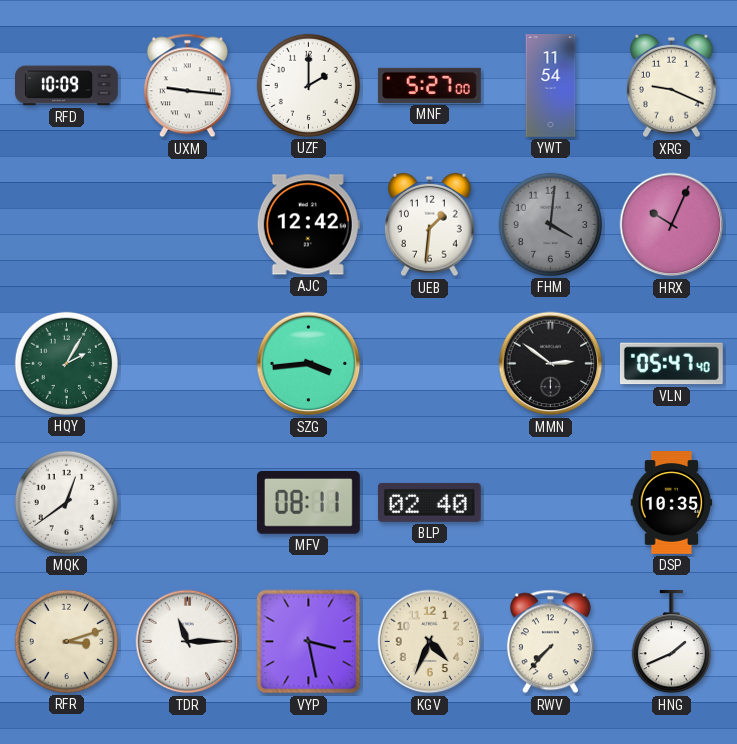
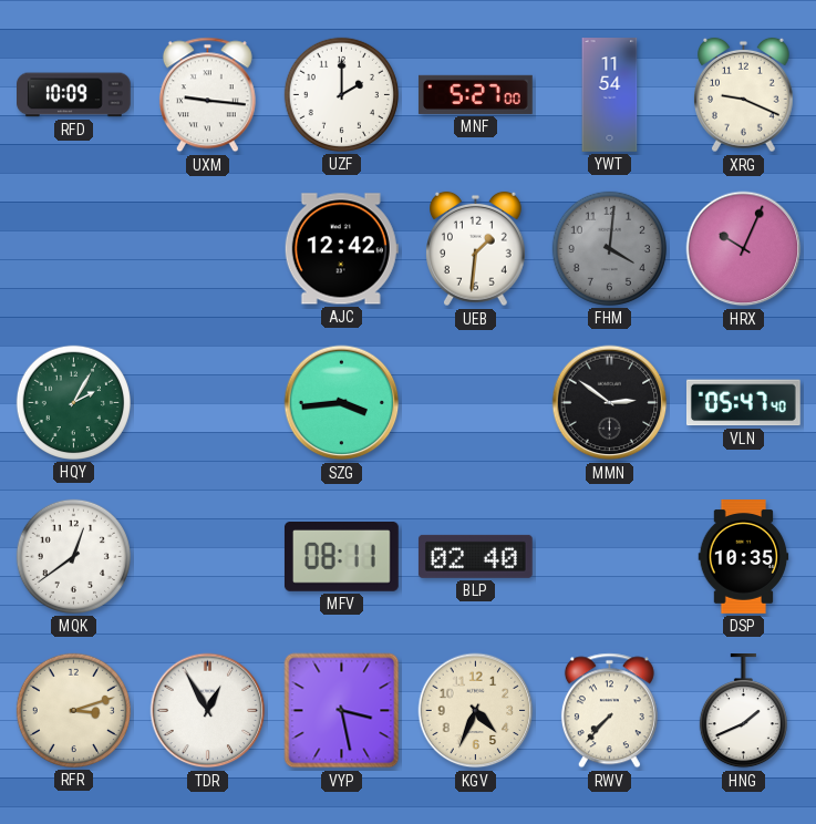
TDR: 11:15 -> 12:55
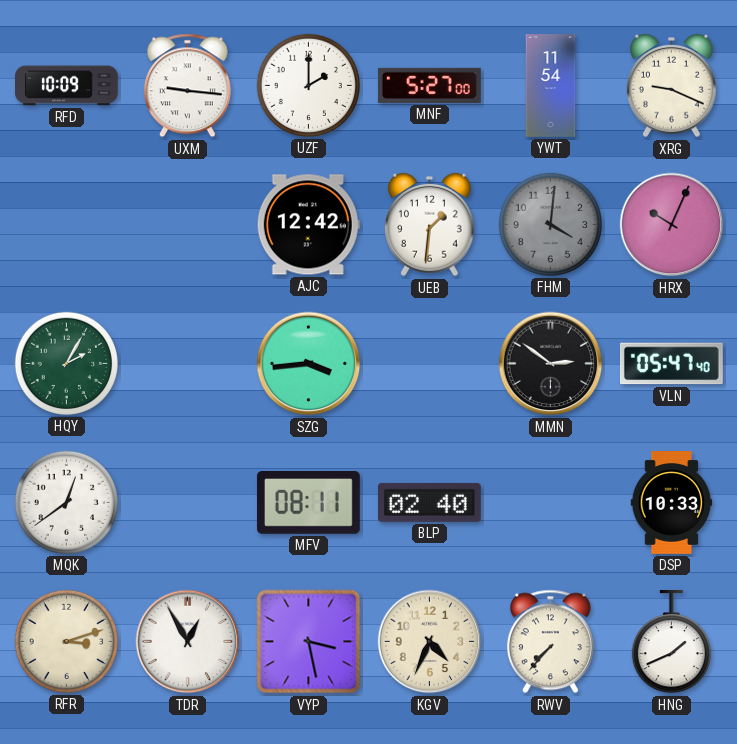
DSP: 10:35 -> 10:33
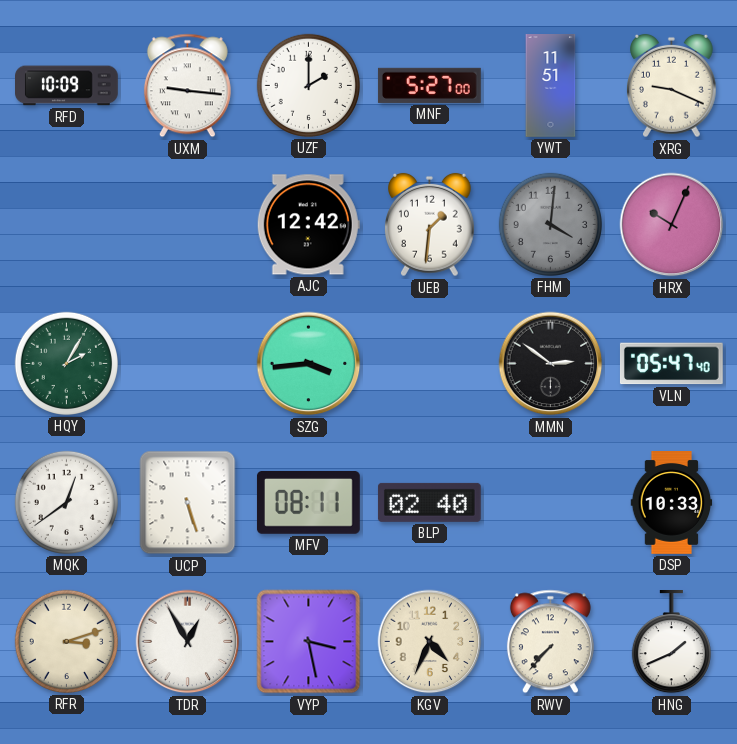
YWT: 11:54 -> 11:51
UCP: none -> 5:27
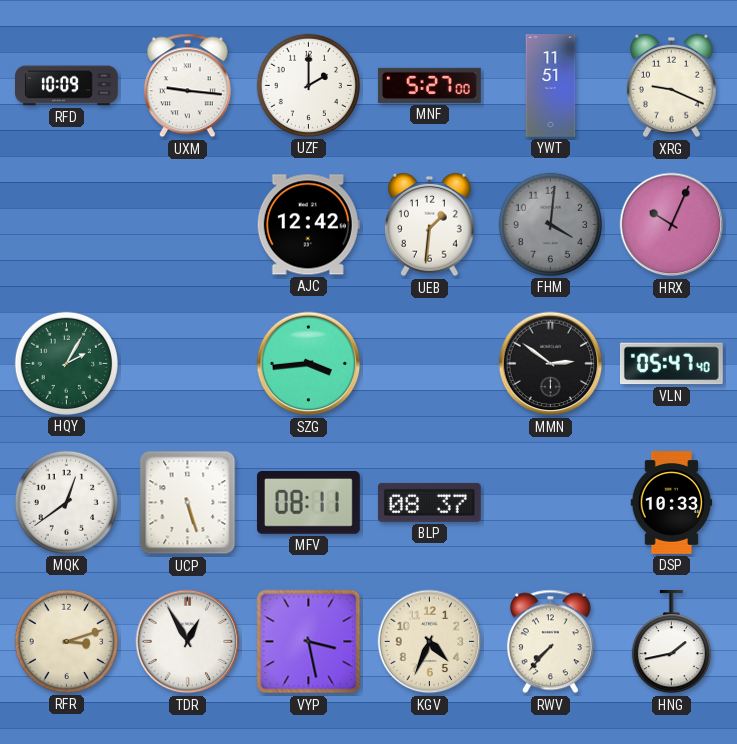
BLP: 02:40 -> 08:37
HNG: 1:41 -> 1:43
